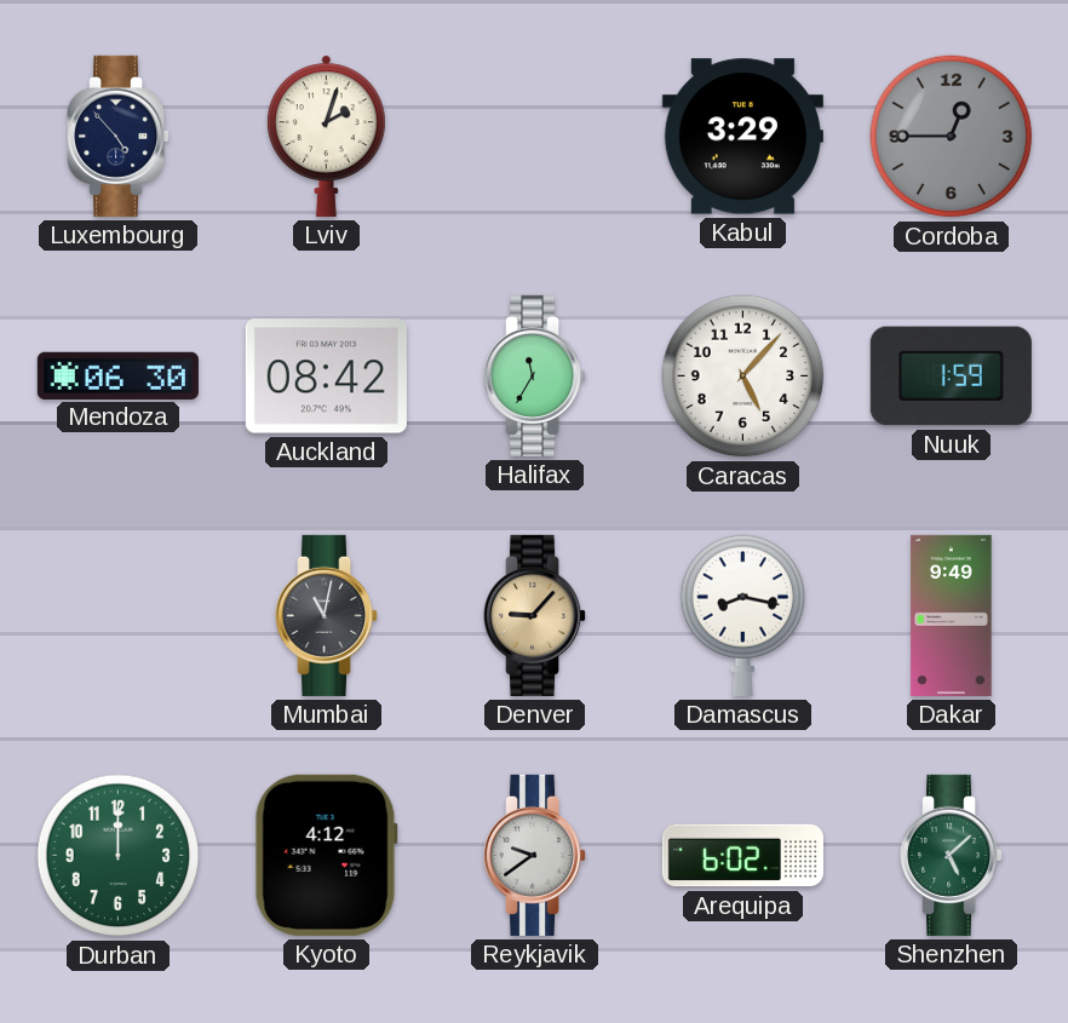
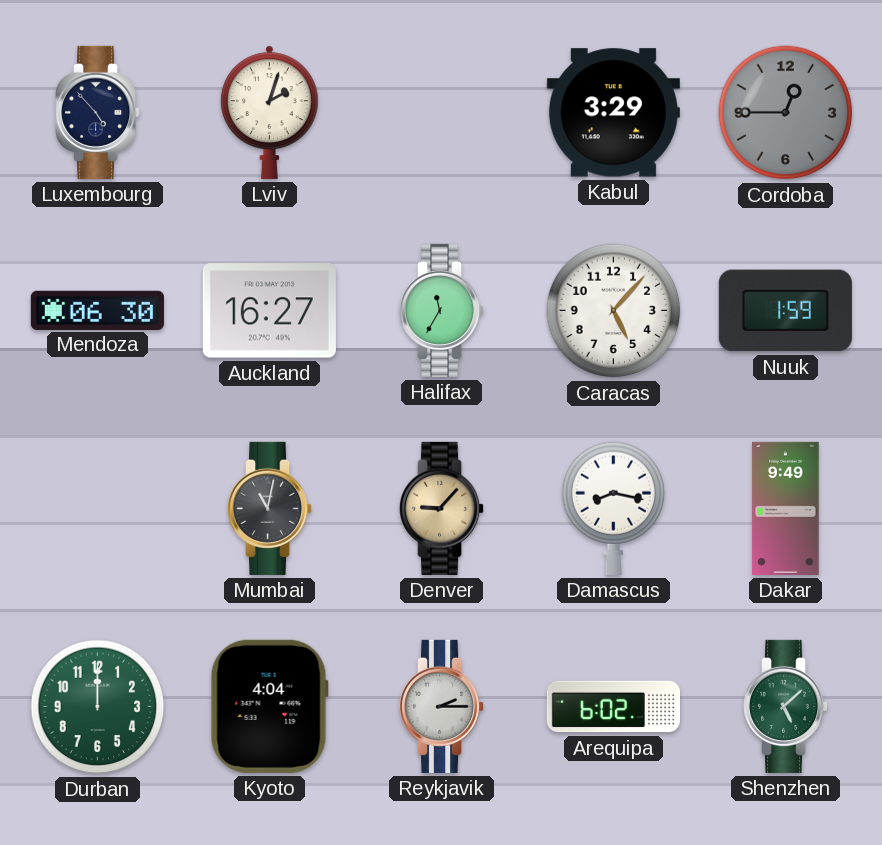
Auckland: 08:42 -> 16:27
Kyoto: 4:12 -> 4:04
Reykjavik: 9:39 -> 2:15
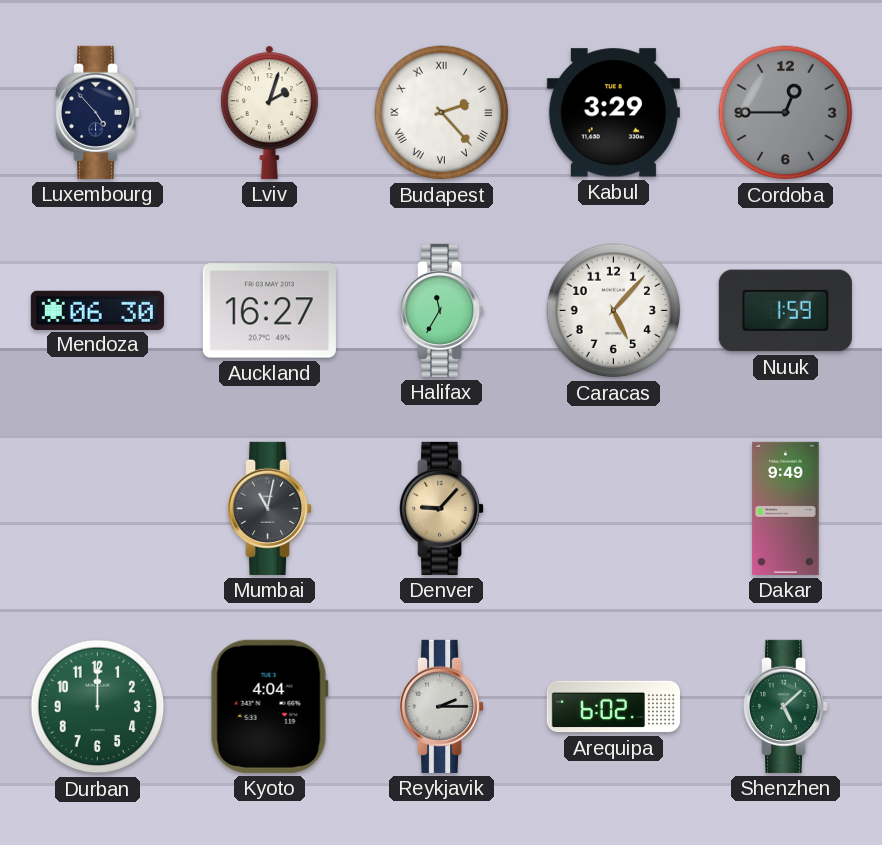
Budapest: none -> 2:23
Damascus: 8:17 -> none
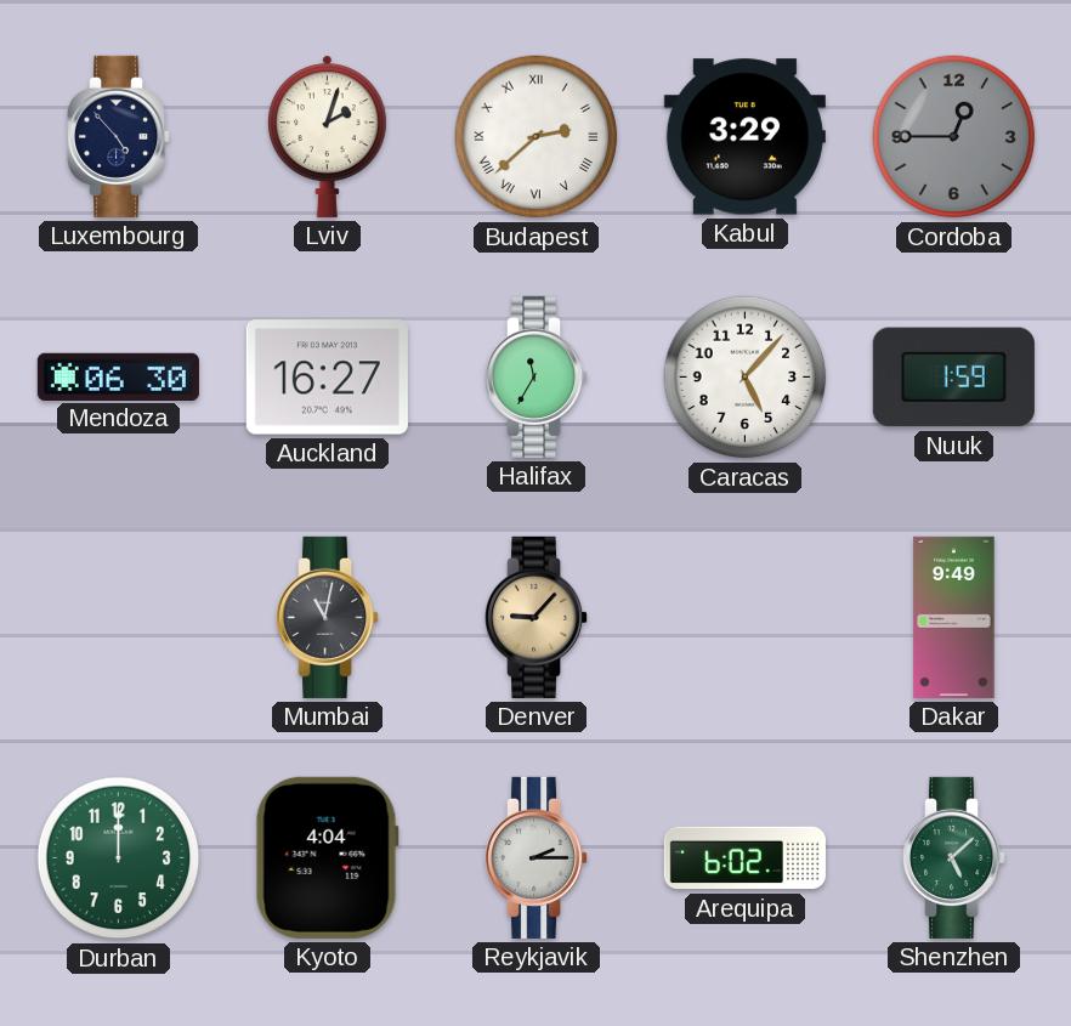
Budapest: 2:23 -> 2:38
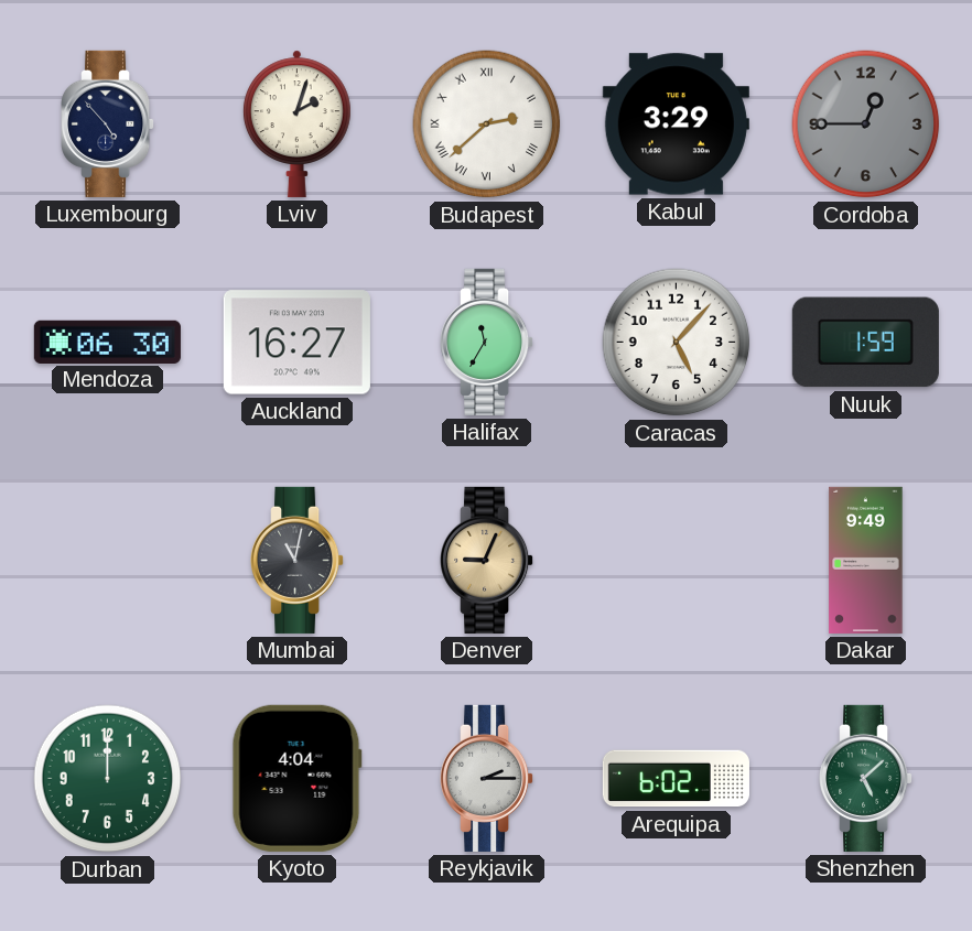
Denver: 9:07 -> 9:04
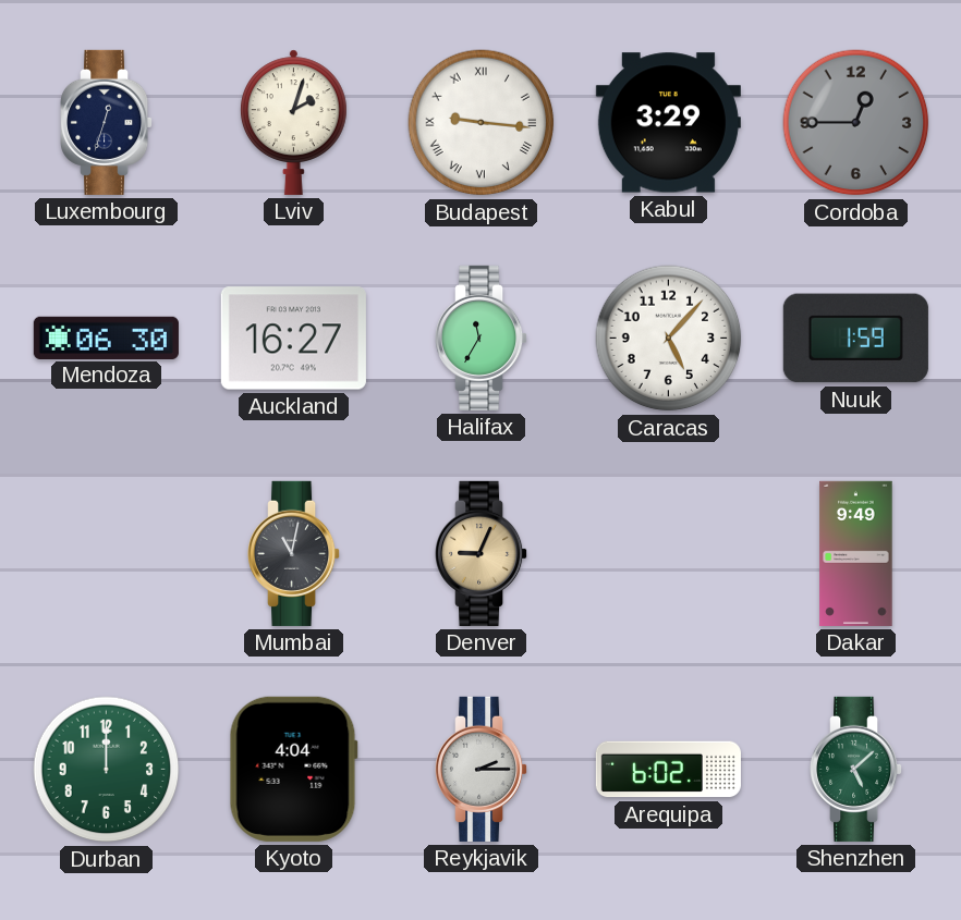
Luxembourg: 4:53 -> 12:33
Budapest: 2:38 -> 9:16
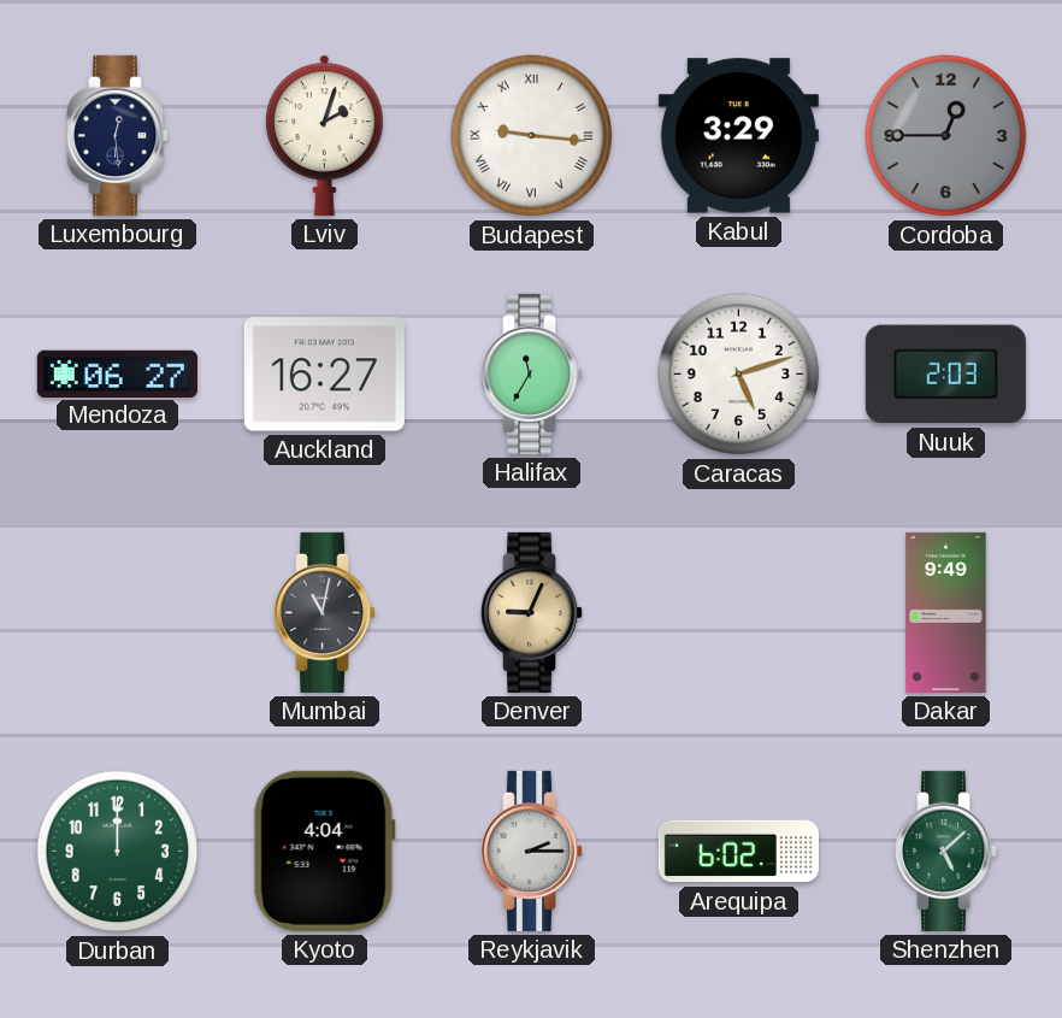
Luxembourg: 12:33 -> 12:29
Mendoza: 06:30 -> 06:27
Caracas: 5:07 -> 5:12
Nuuk: 1:59 -> 2:03
